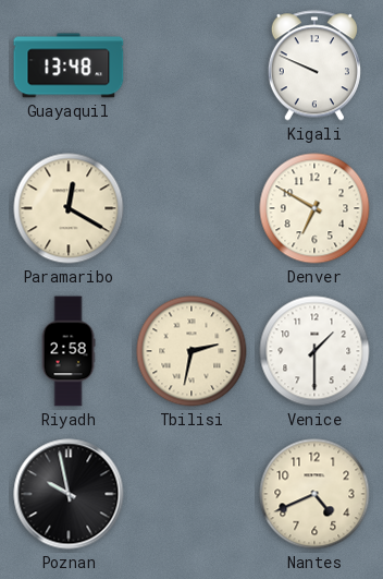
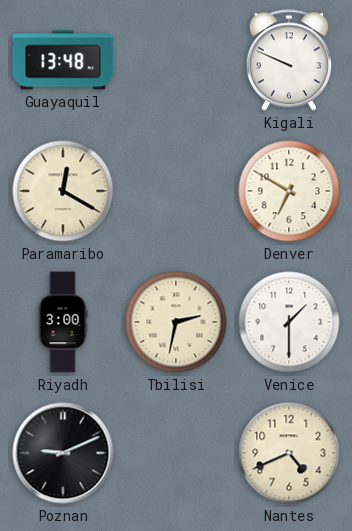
Riyadh: 2:58 -> 3:00
Poznan: 9:58 -> 9:11
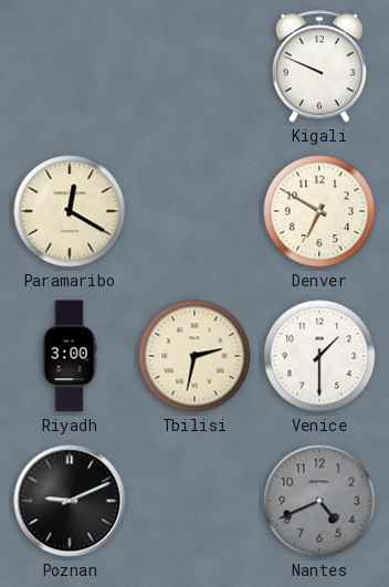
Guayaquil: 13:48 -> none
Nantes dial: cream -> grey
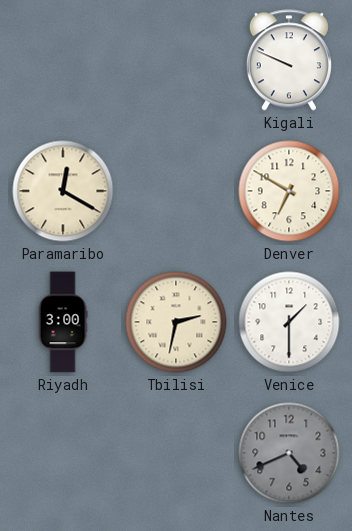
Poznan: 9:11 -> none
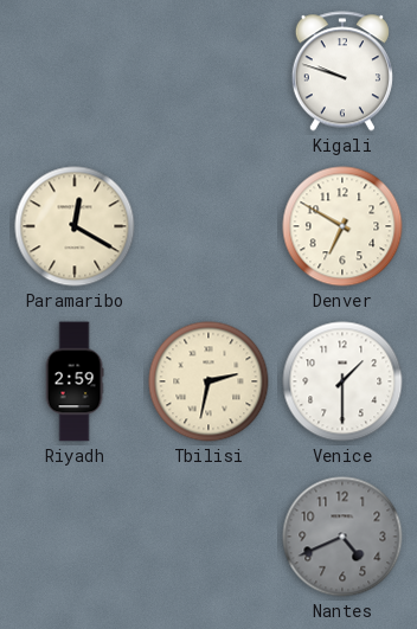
Kigali: 9:49 -> 9:48
Riyadh: 3:00 -> 2:59
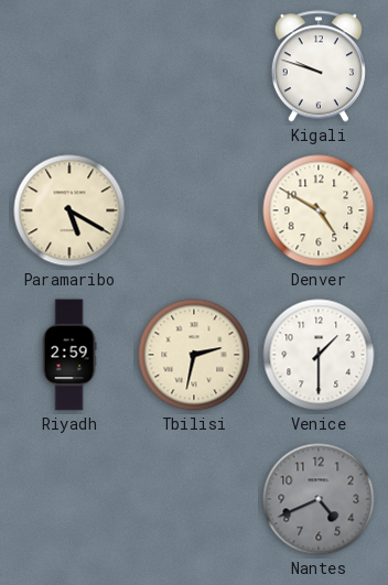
Paramaribo: 12:20 -> 5:20
Denver: 6:50 -> 4:50
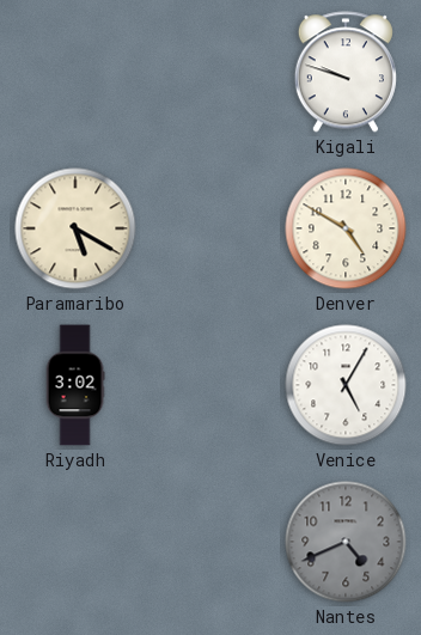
Riyadh: 2:59 -> 3:02
Tbilisi: 2:32 -> none
Venice: 1:30 -> 5:05
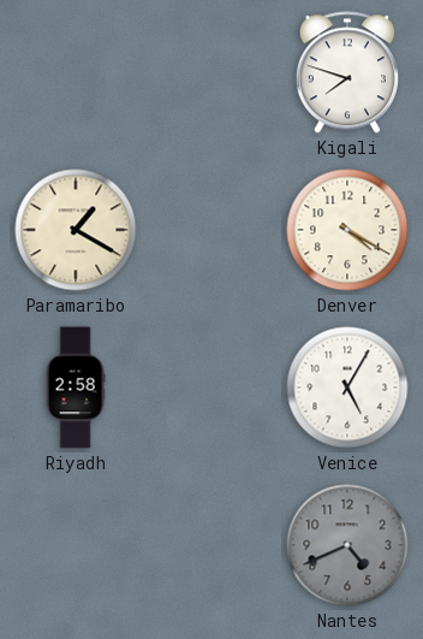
Kigali: 9:48 -> 7:48
Paramaribo: 5:20 -> 1:20
Denver: 4:50 -> 4:20
Riyadh: 3:02 -> 2:58
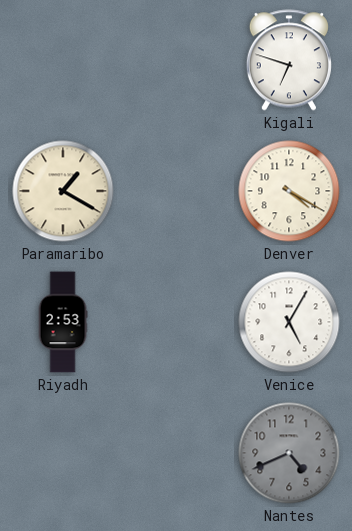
Kigali: 7:48 -> 6:48
Riyadh: 2:58 -> 2:53
